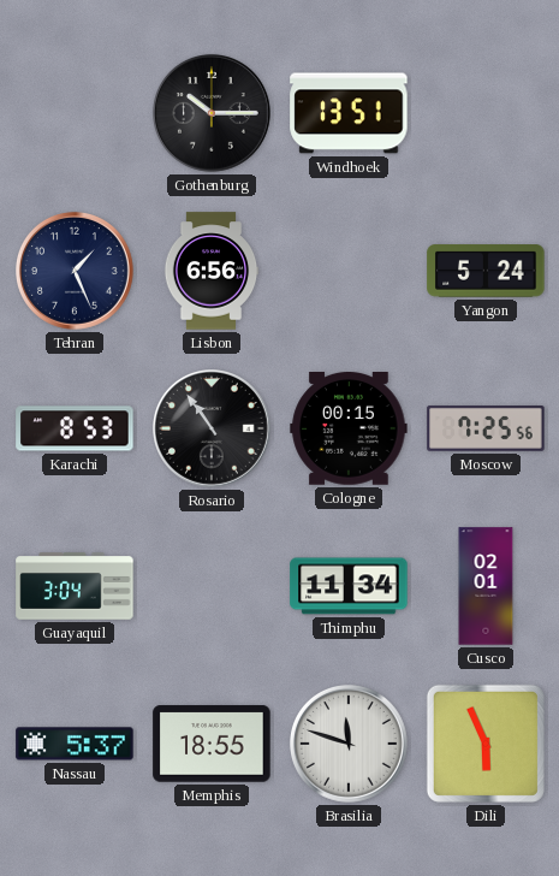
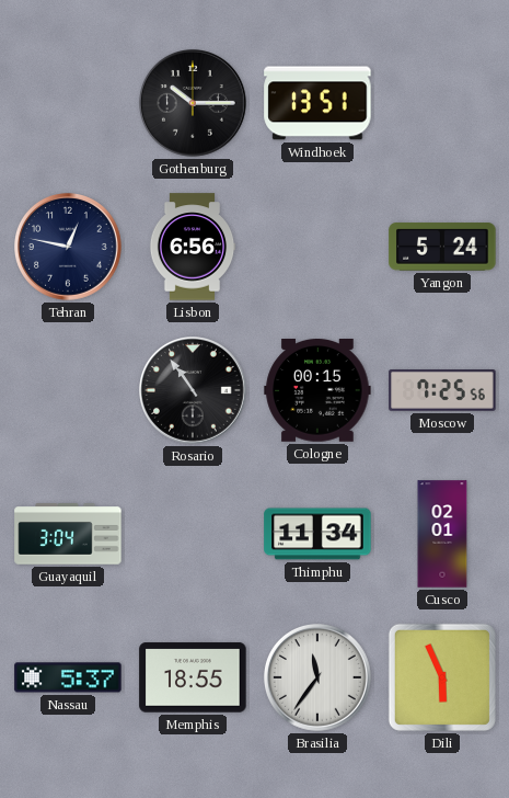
Tehran: 1:26 -> 12:47
Karachi: 8:53 -> none
Brasilia: 11:48 -> 11:36
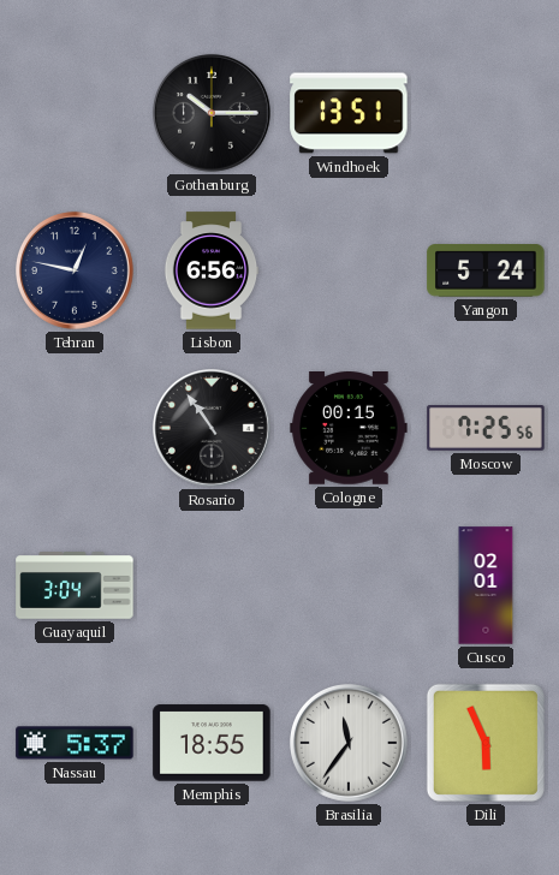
Thimphu: 11:34 -> none
